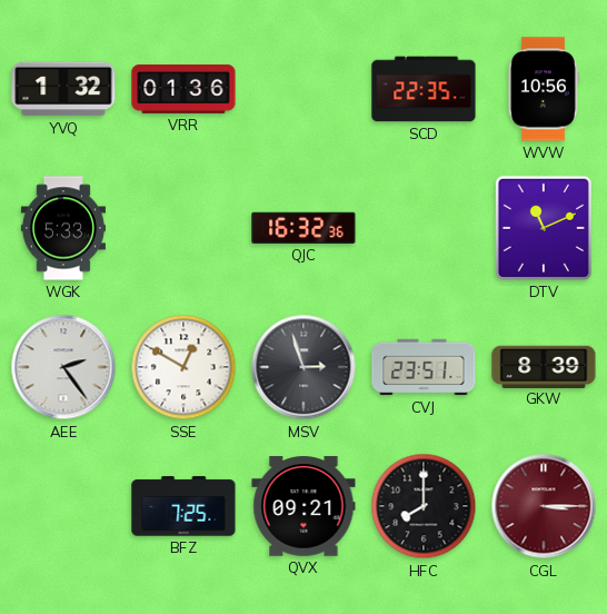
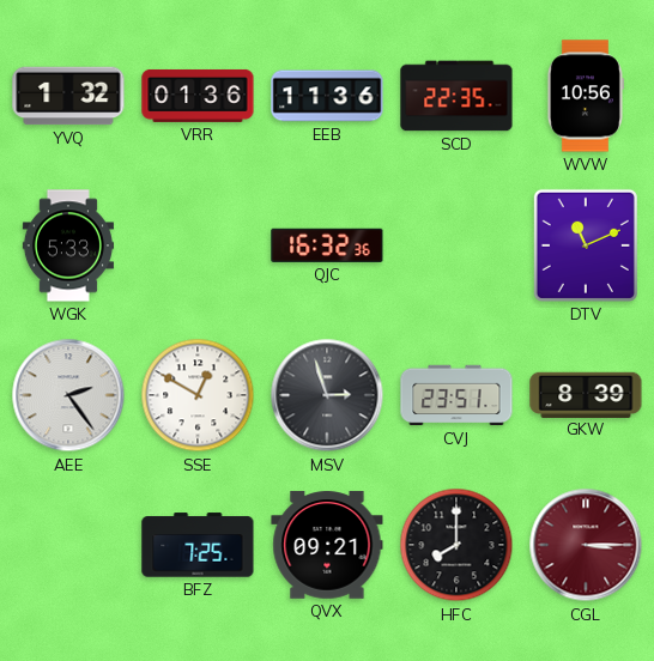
EEB: none -> 11:36
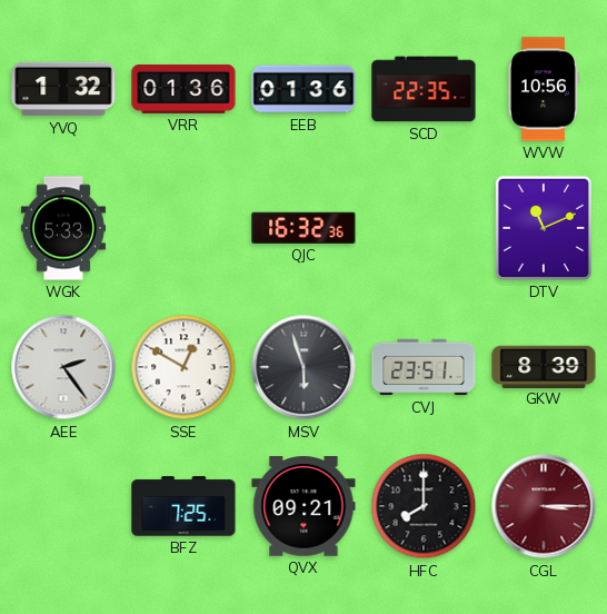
EEB: 11:36 -> 01:36
MSV: 2:57 -> 5:57
